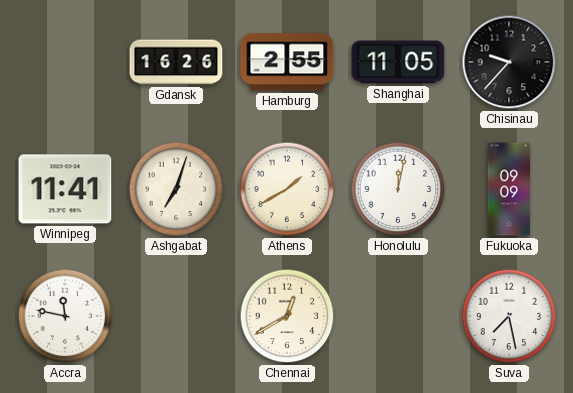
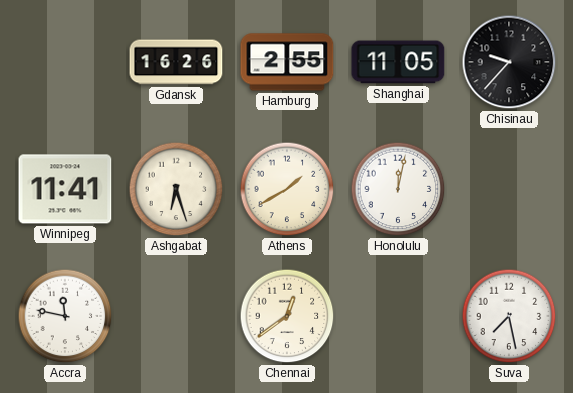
Ashgabat: 7:03 -> 6:27
Fukuoka: 09:09 -> none
Chennai: 12:40 -> 12:39
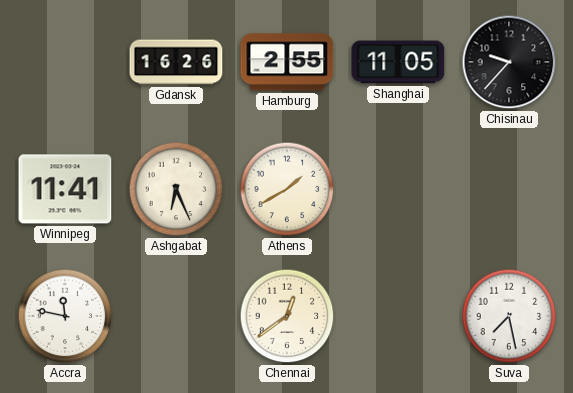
Ashgabat: 6:27 -> 6:26
Honolulu: 12:02 -> none
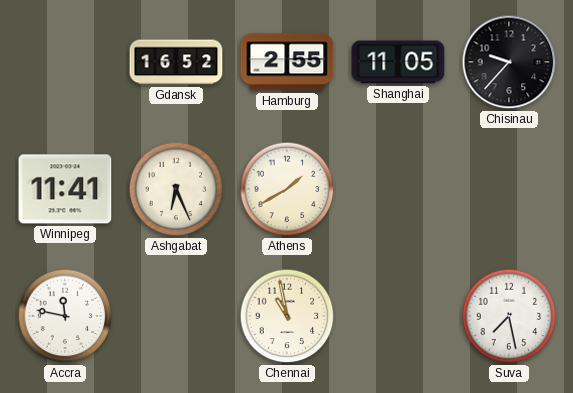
Gdansk: 16:26 -> 16:52
Chennai: 12:39 -> 10:58
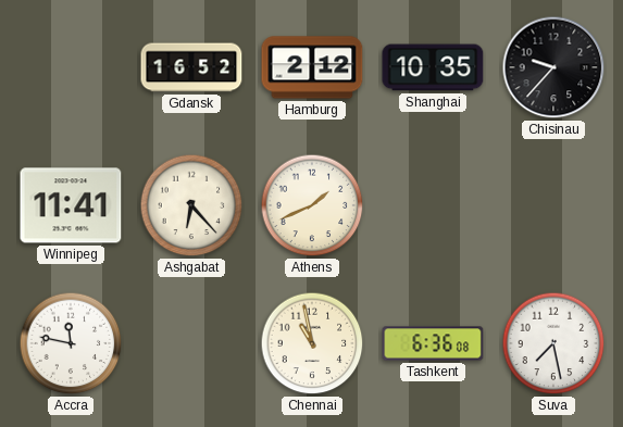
Hamburg: 2:55 -> 2:12
Shanghai: 11:05 -> 10:35
Ashgabat: 6:26 -> 6:23
Athens: 1:40 -> 1:41
Tashkent: none -> 6:36
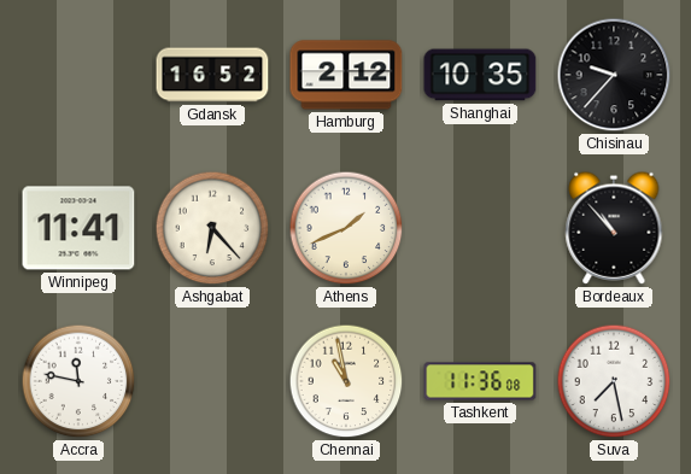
Bordeaux: none -> 10:53
Tashkent: 6:36 -> 11:36
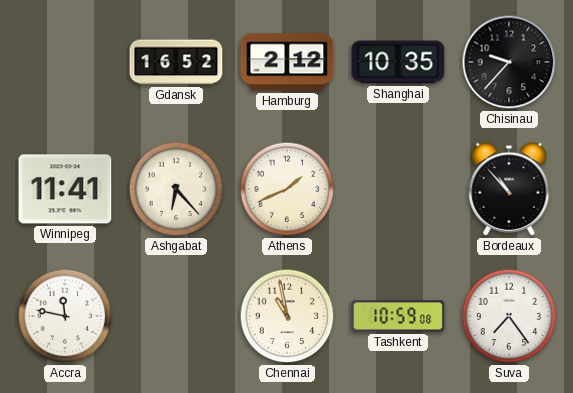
Tashkent: 11:36 -> 10:59
Suva: 7:28 -> 7:24
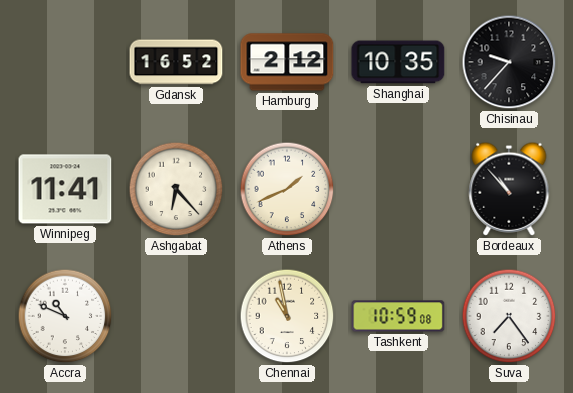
Accra: 11:47 -> 10:49
